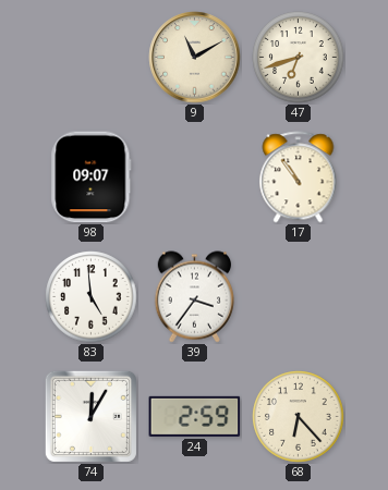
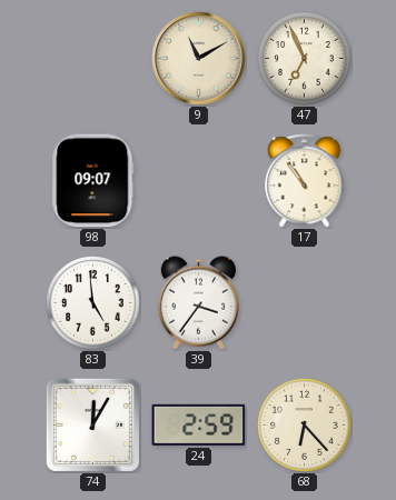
47: 6:42 -> 6:56
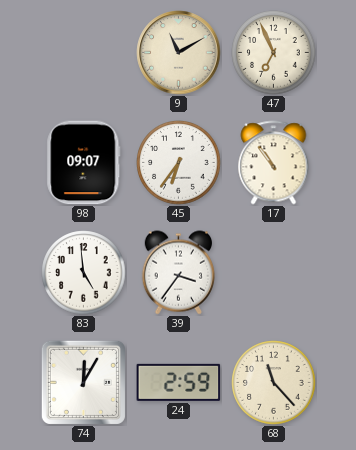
45: none -> 6:36
68: 6:23 -> 11:23
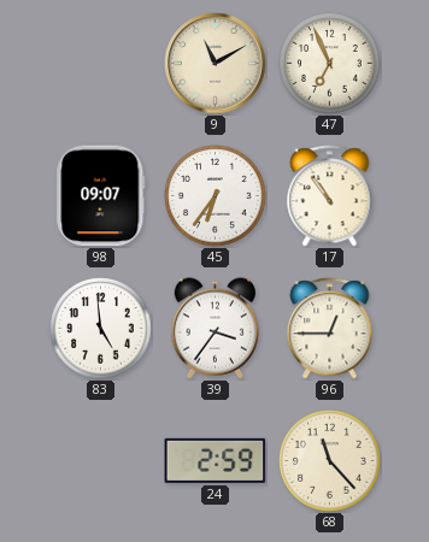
96: none -> 12:45
74: 12:05 -> none
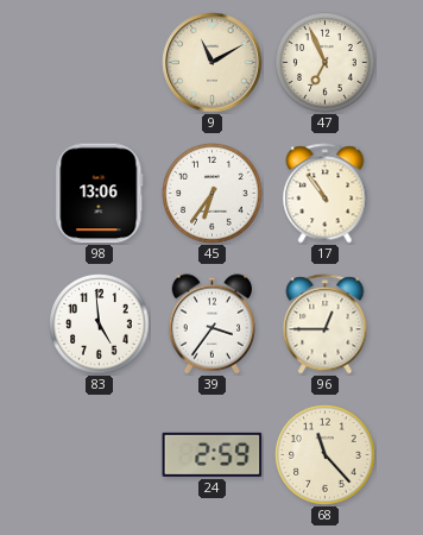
98: 09:07 -> 13:06
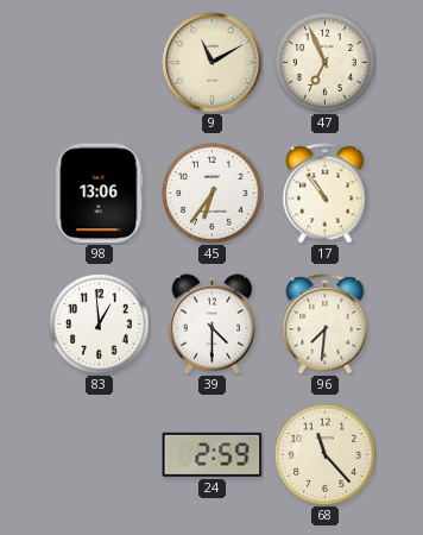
83: 4:59 -> 12:59
39: 3:36 -> 4:30
96: 12:45 -> 7:31
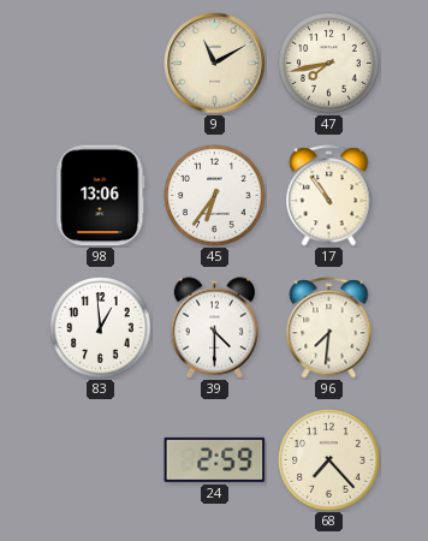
47: 6:56 -> 7:43
68: 11:23 -> 7:23
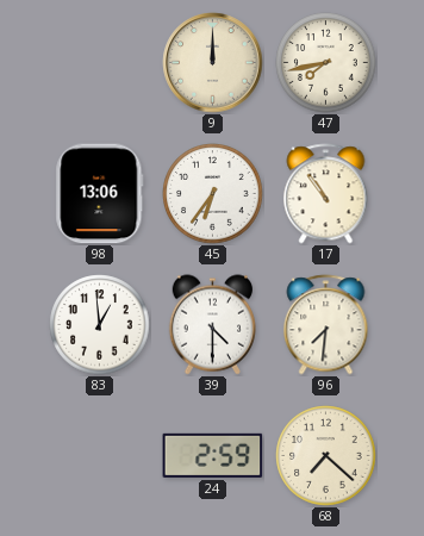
9: 11:10 -> 12:00
68: 7:23 -> 7:22
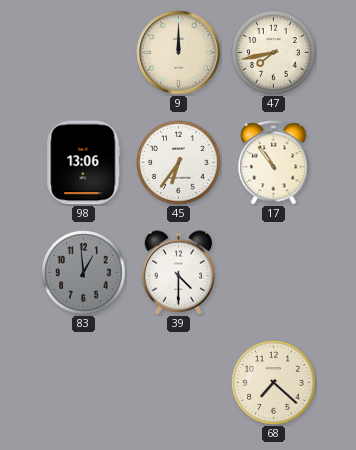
83 dial: white -> grey
96: 7:31 -> none
24: 2:59 -> none
